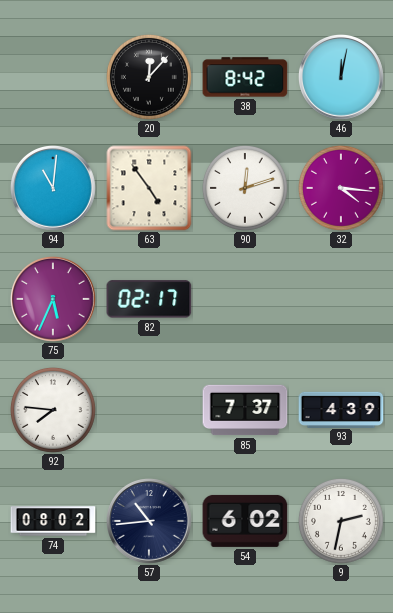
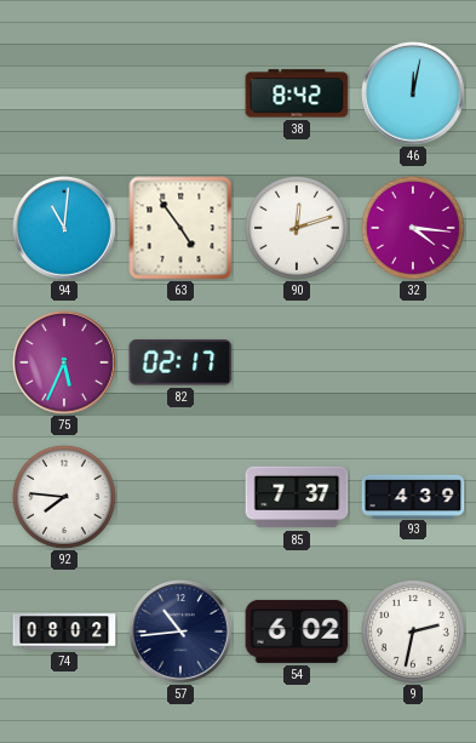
20: 12:07 -> none
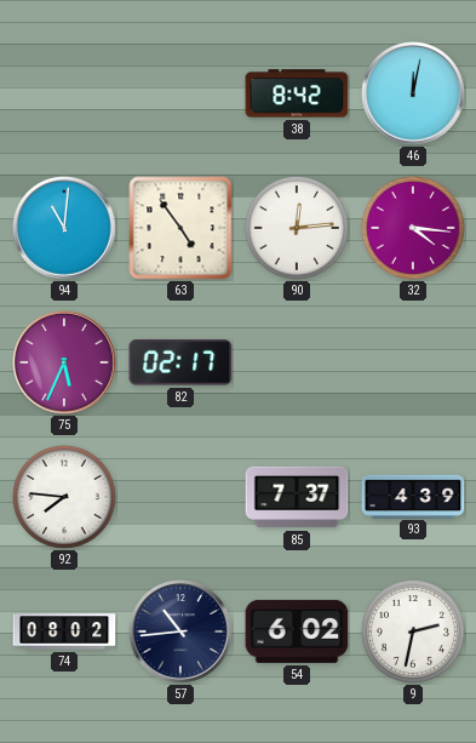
90: 12:12 -> 12:14
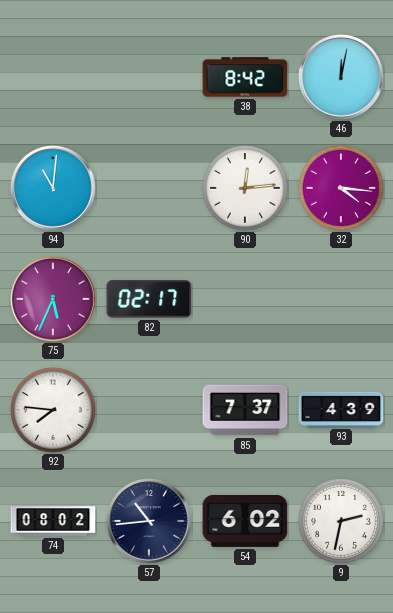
63: 4:54 -> none
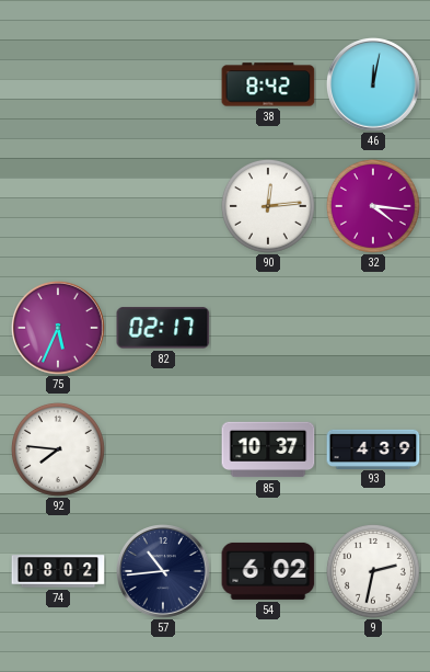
94: 11:01 -> none
85: 7:37 -> 10:37
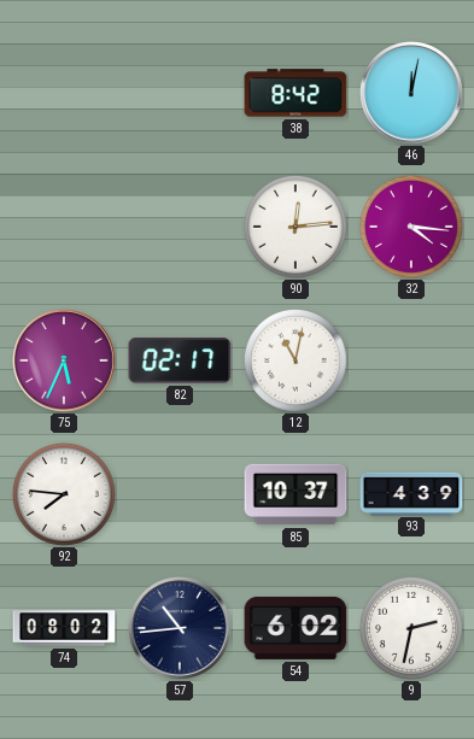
12: none -> 11:02
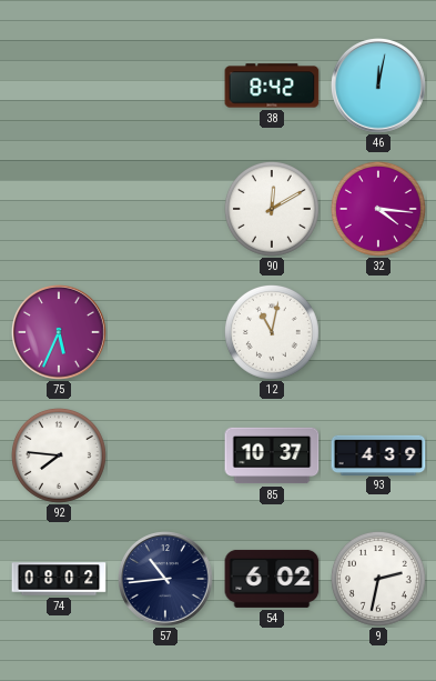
90: 12:14 -> 12:10
82: 02:17 -> none
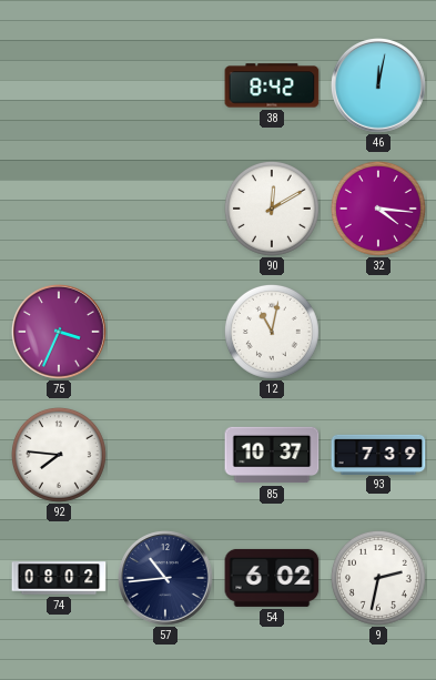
75: 5:34 -> 3:34
93: 4:39 -> 7:39
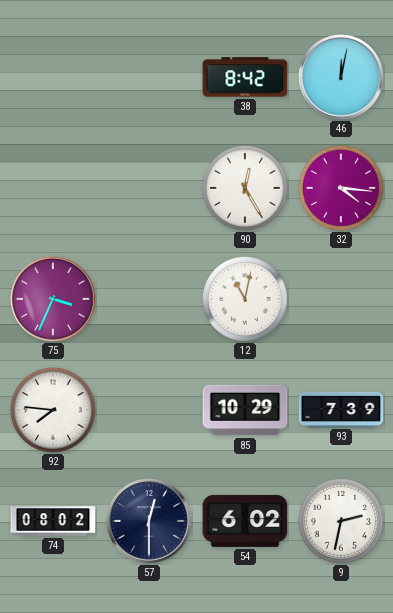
90: 12:10 -> 12:25
85: 10:37 -> 10:29
57: 10:44 -> 12:30
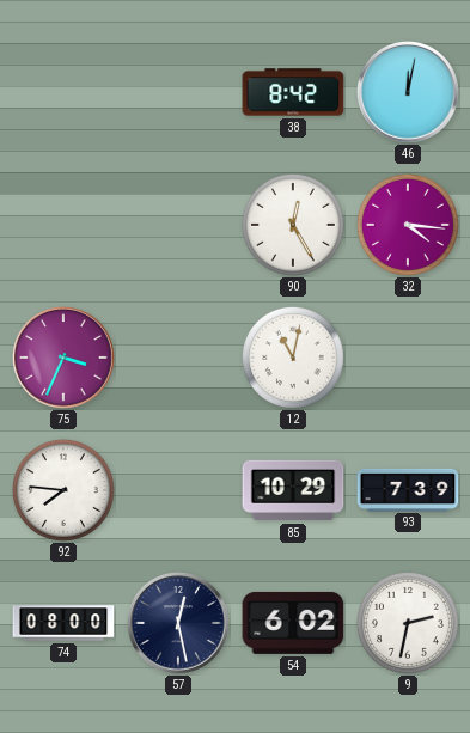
74: 08:02 -> 08:00
57: 12:30 -> 12:28
